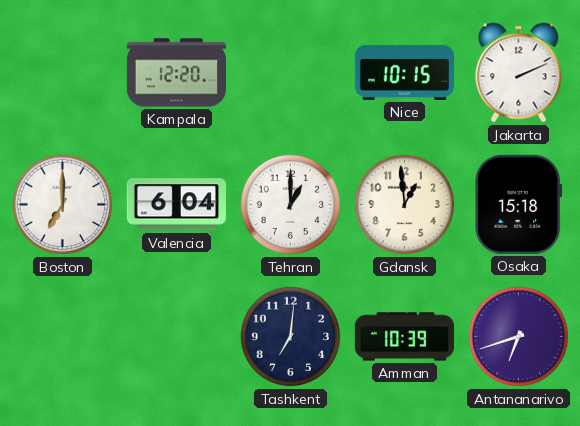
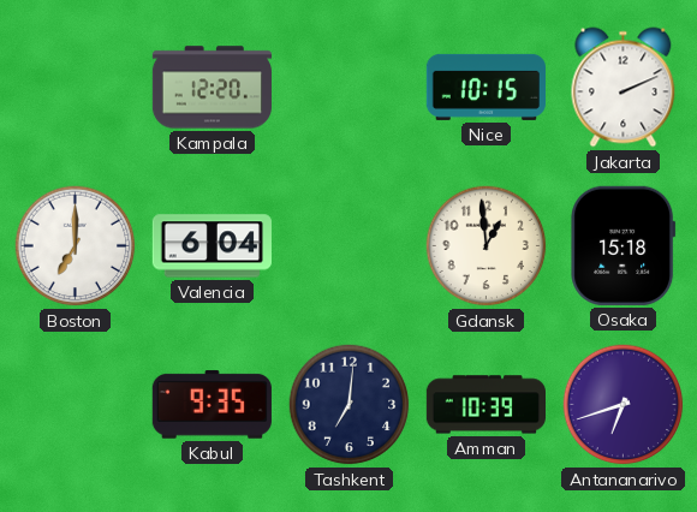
Tehran: 1:00 -> none
Kabul: none -> 9:35
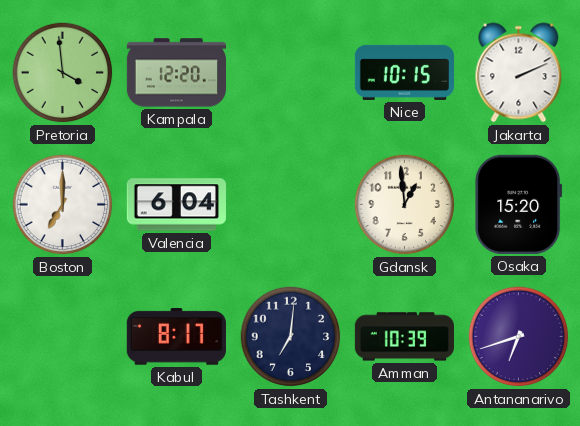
Pretoria: none -> 3:59
Osaka: 15:18 -> 15:20
Kabul: 9:35 -> 8:17
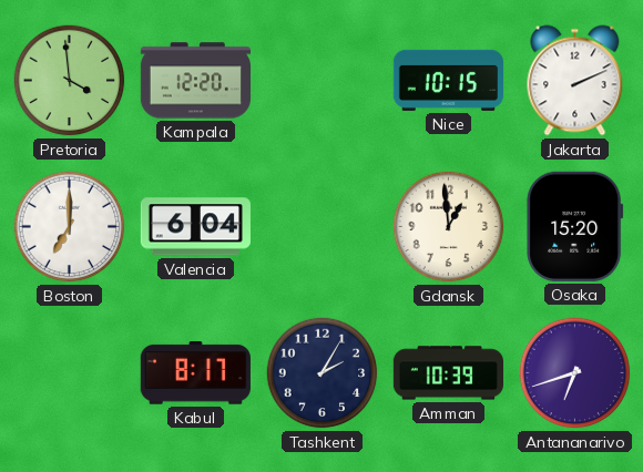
Tashkent: 7:01 -> 2:05
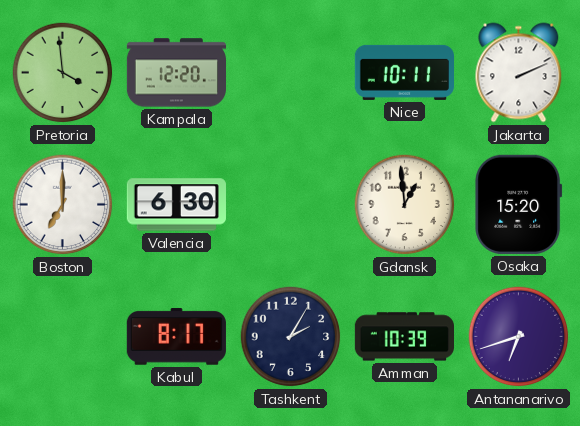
Nice: 10:15 -> 10:11
Valencia: 6:04 -> 6:30
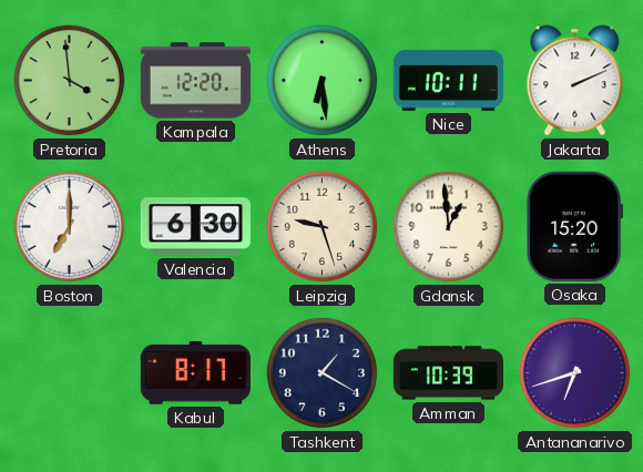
Athens: none -> 6:29
Leipzig: none -> 9:27
Tashkent: 2:05 -> 1:20
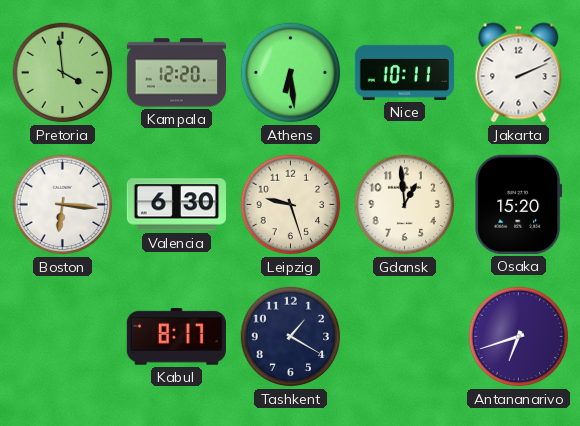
Boston: 7:00 -> 6:16
Amman: 10:39 -> none
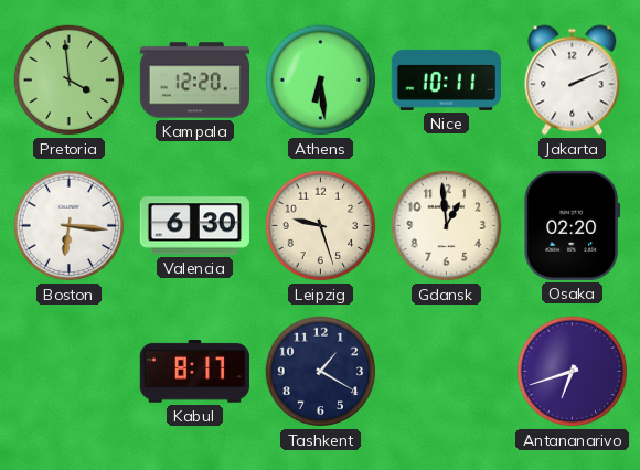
Osaka: 15:20 -> 02:20
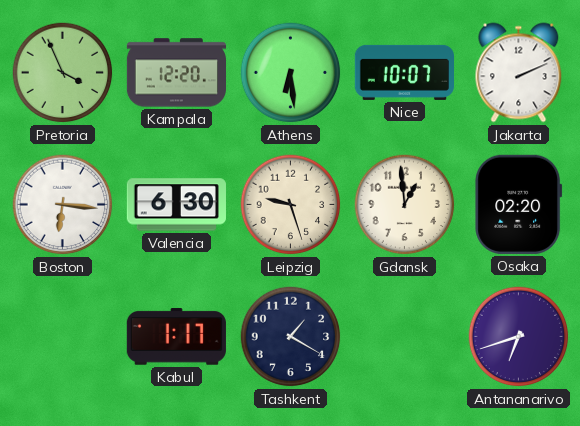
Pretoria: 3:59 -> 3:56
Nice: 10:11 -> 10:07
Kabul: 8:17 -> 1:17
